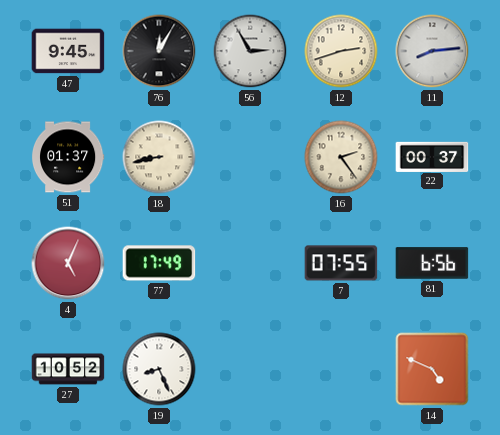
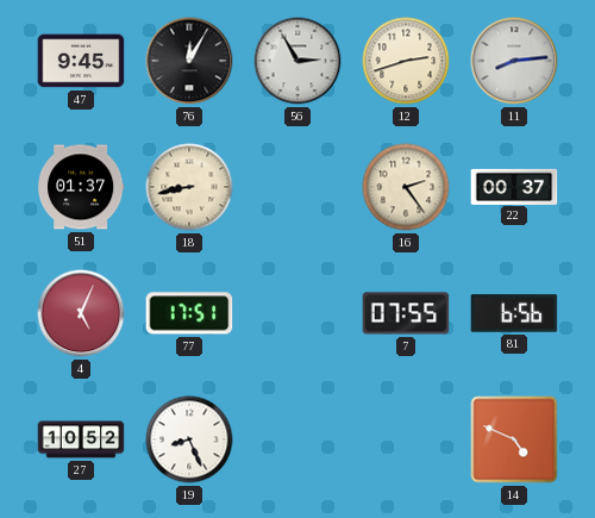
77: 17:49 -> 17:51
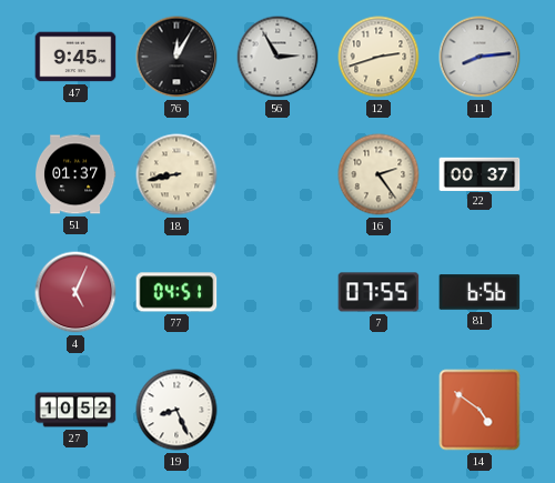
77: 17:51 -> 04:51
14: 4:49 -> 4:51
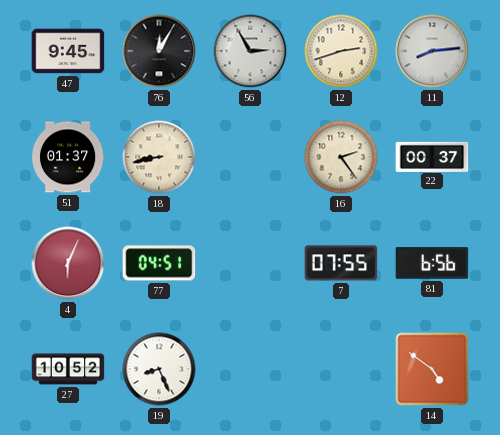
4: 5:04 -> 6:04
